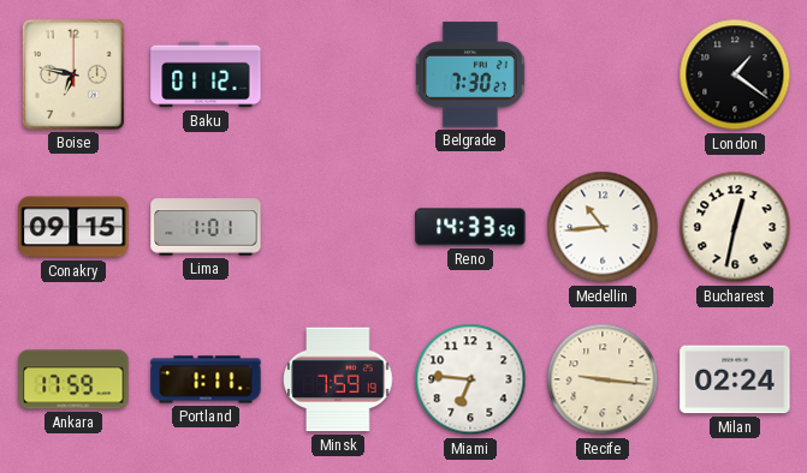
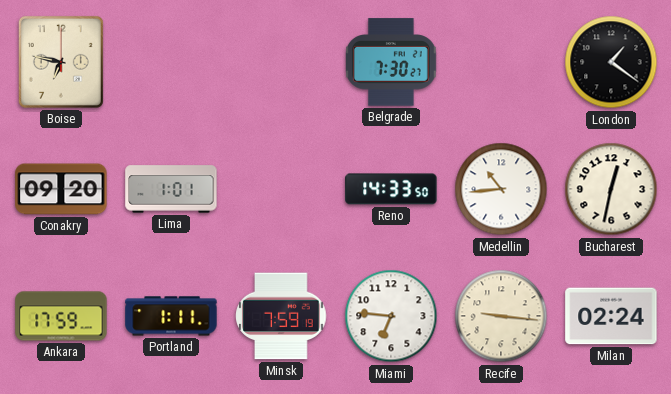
Baku: 01:12 -> none
Conakry: 09:15 -> 09:20
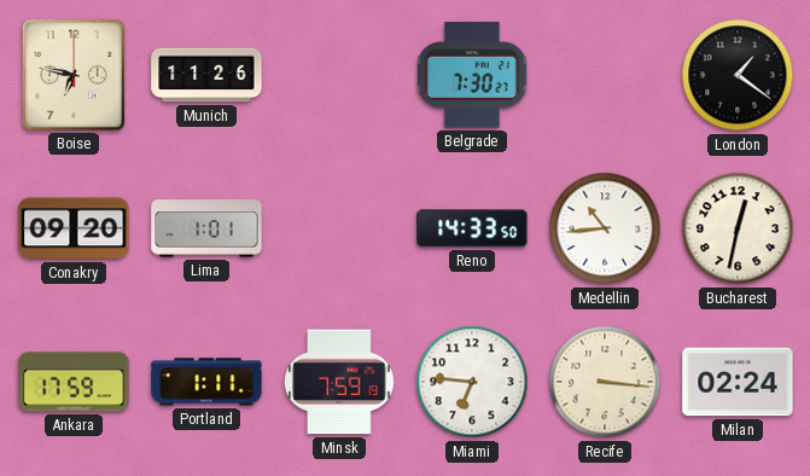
Munich: none -> 11:26
Recife: 9:16 -> 3:16
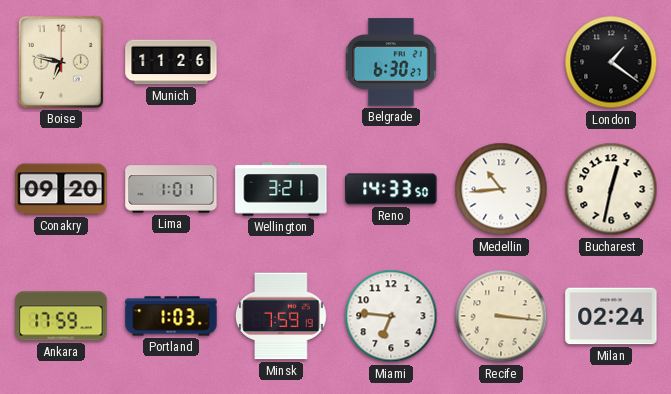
Belgrade: 7:30 -> 6:30
Wellington: none -> 3:21
Portland: 1:11 -> 1:03
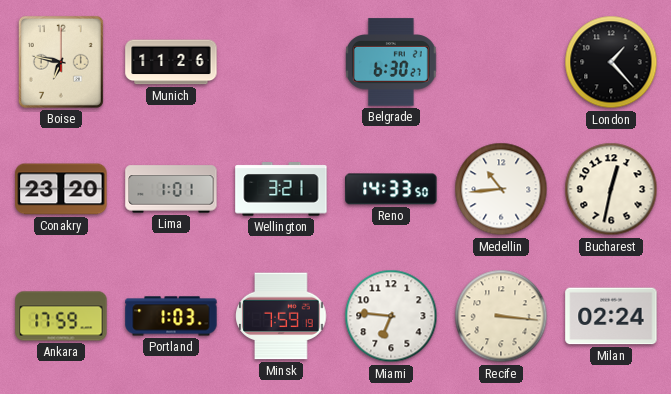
London: 1:21 -> 1:23
Conakry: 09:20 -> 23:20
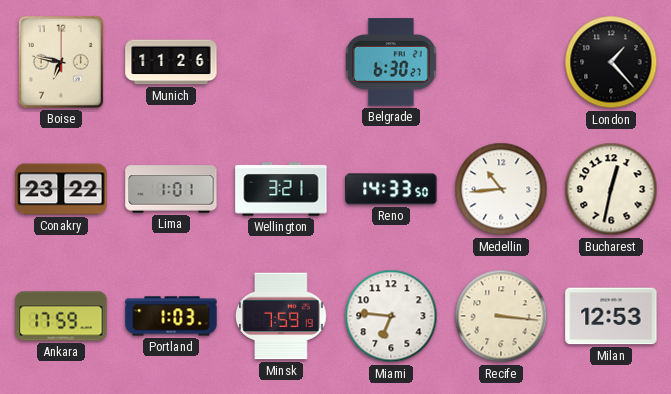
Conakry: 23:20 -> 23:22
Milan: 02:24 -> 12:53
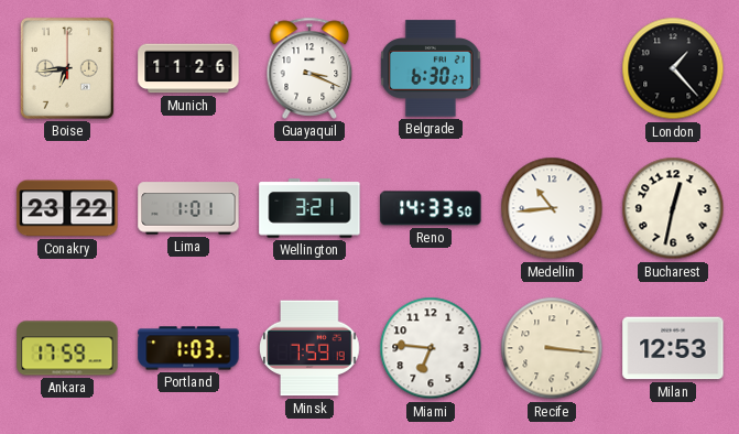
Boise: 6:47 -> 6:44
Guayaquil: none -> 3:19
